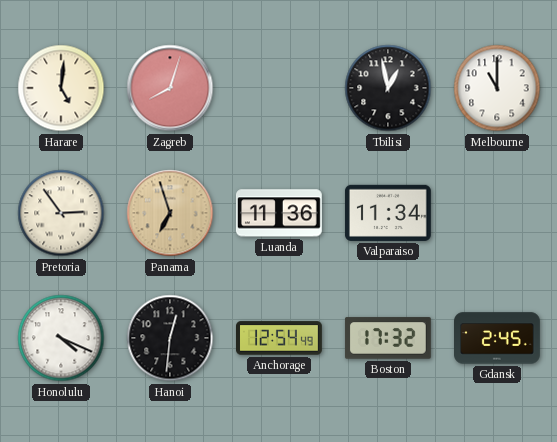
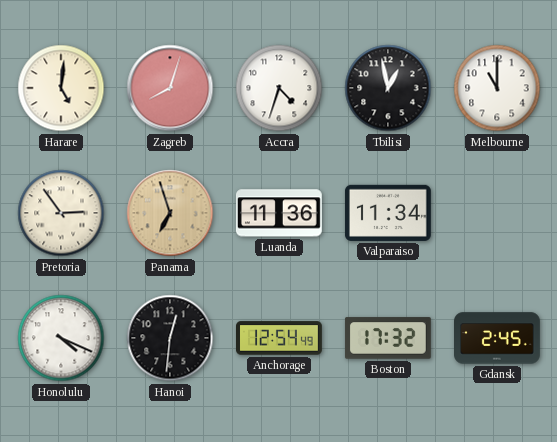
Accra: none -> 4:33
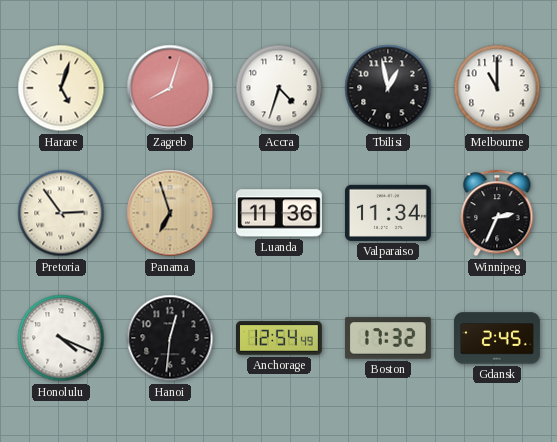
Harare: 5:01 -> 5:03
Winnipeg: none -> 2:34
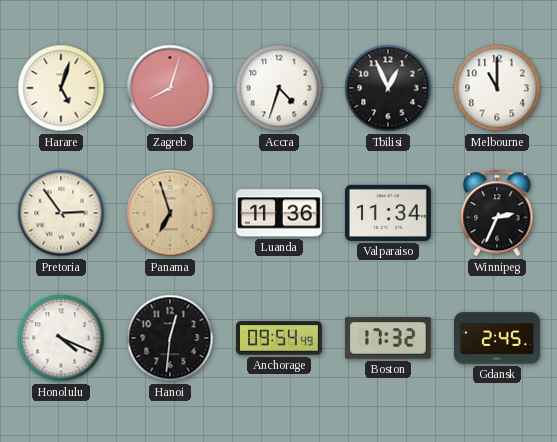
Tbilisi: 12:58 -> 12:56
Anchorage: 12:54 -> 09:54
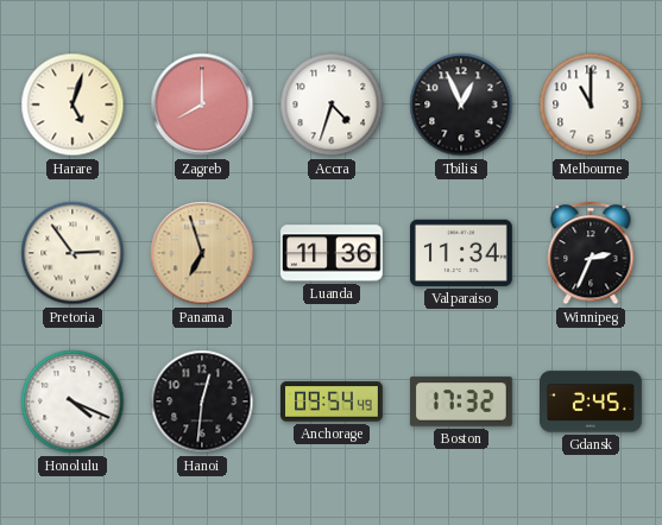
Zagreb: 8:03 -> 8:00
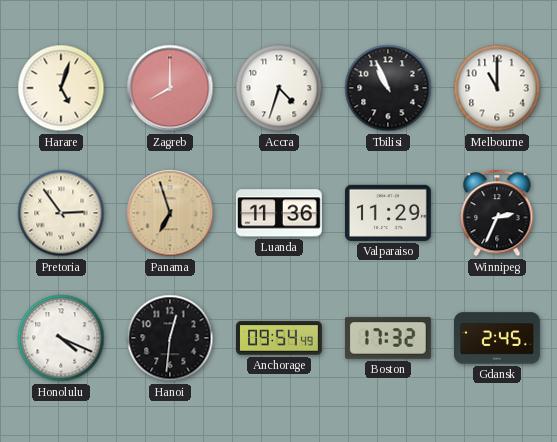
Tbilisi: 12:56 -> 10:56
Valparaiso: 11:34 -> 11:29
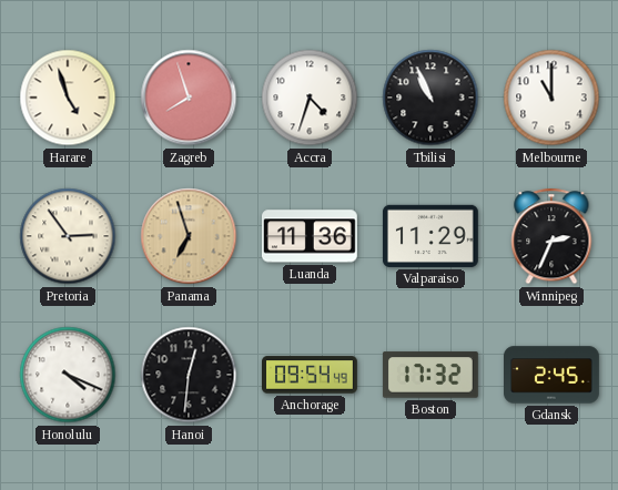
Harare: 5:03 -> 4:57
Zagreb: 8:00 -> 7:57
